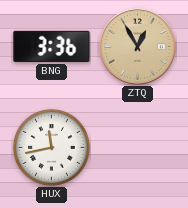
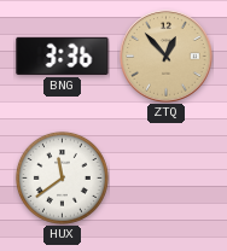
ZTQ: 12:55 -> 12:53
HUX: 11:43 -> 11:39
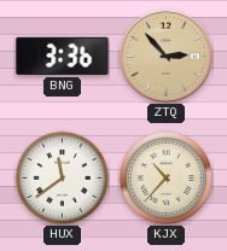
ZTQ: 12:53 -> 2:53
KJX: none -> 10:37
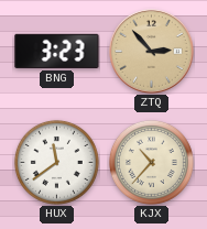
BNG: 3:36 -> 3:23
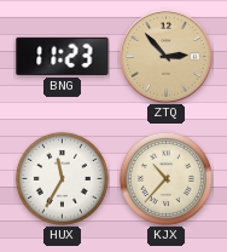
BNG: 3:23 -> 11:23
HUX: 11:39 -> 11:35
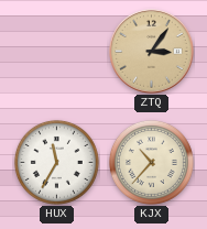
BNG: 11:23 -> none
ZTQ: 2:53 -> 3:06
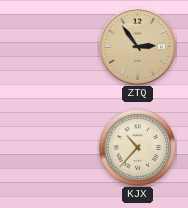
ZTQ: 3:06 -> 2:54
HUX: 11:35 -> none
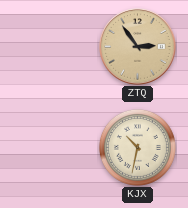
KJX: 10:37 -> 10:32
